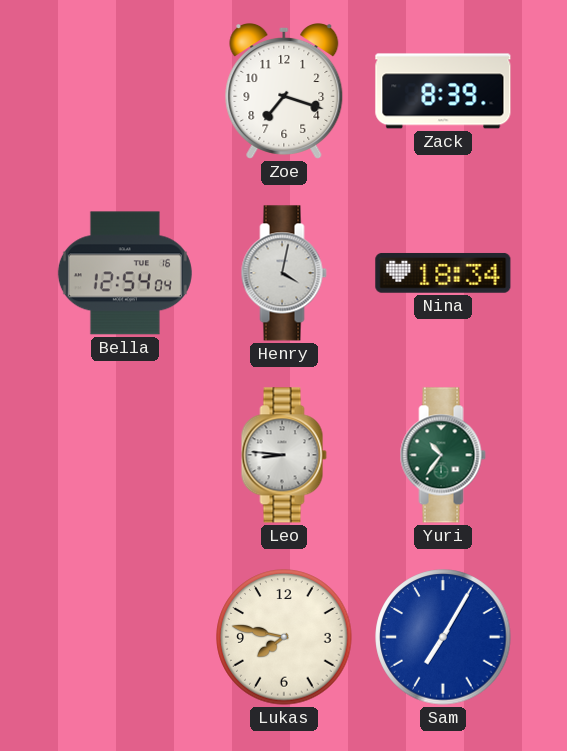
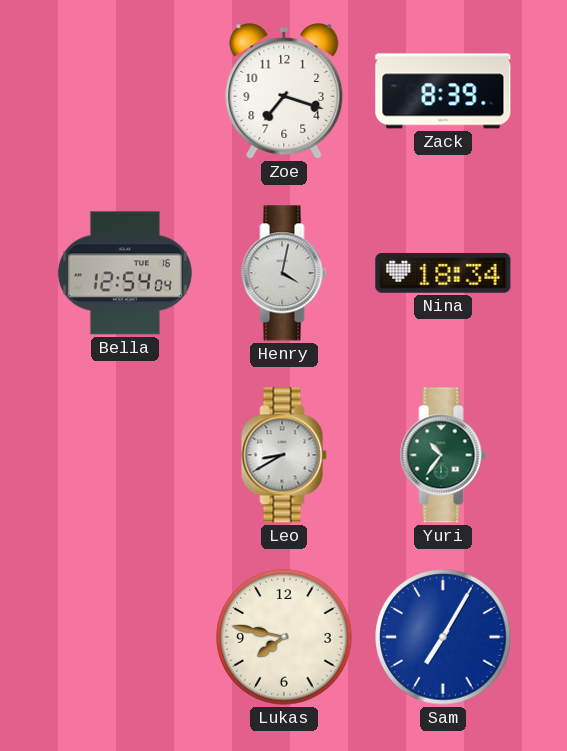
Leo: 8:46 -> 8:40
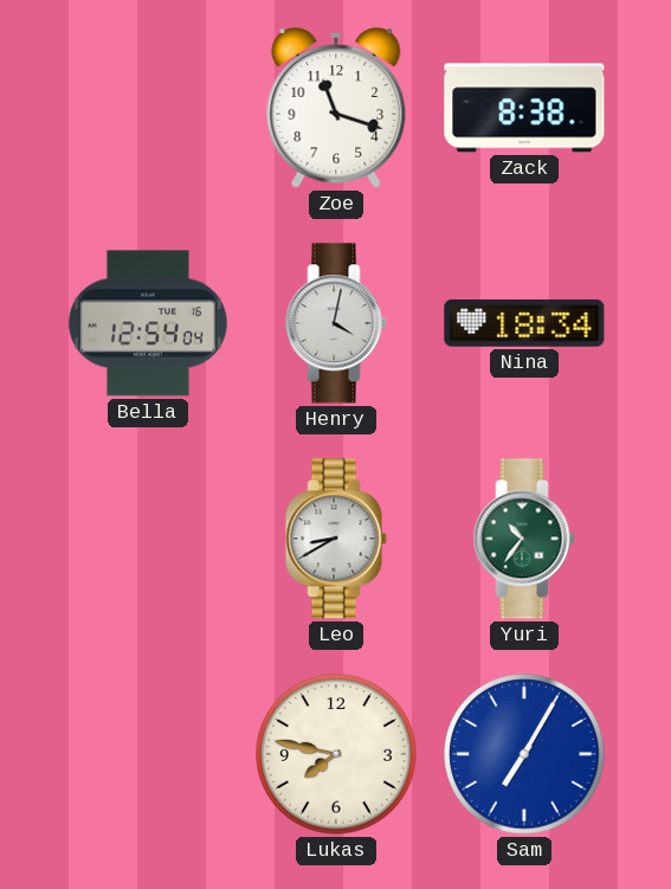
Zoe: 7:18 -> 11:18
Zack: 8:39 -> 8:38
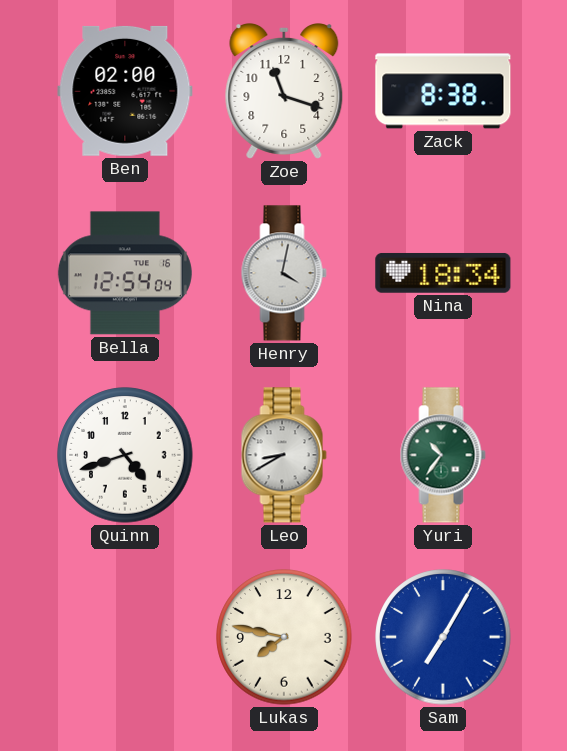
Ben: none -> 02:00
Quinn: none -> 4:42
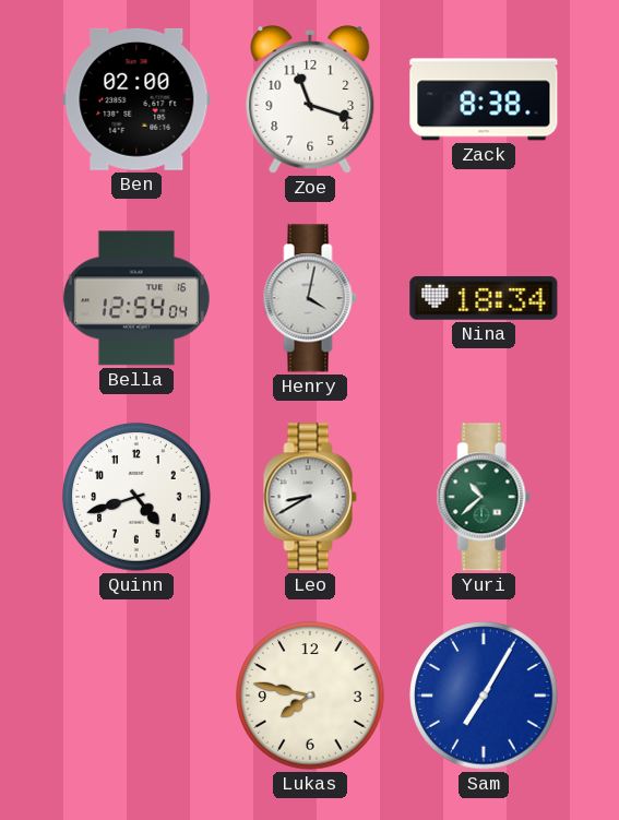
Yuri: 10:36 -> 10:38
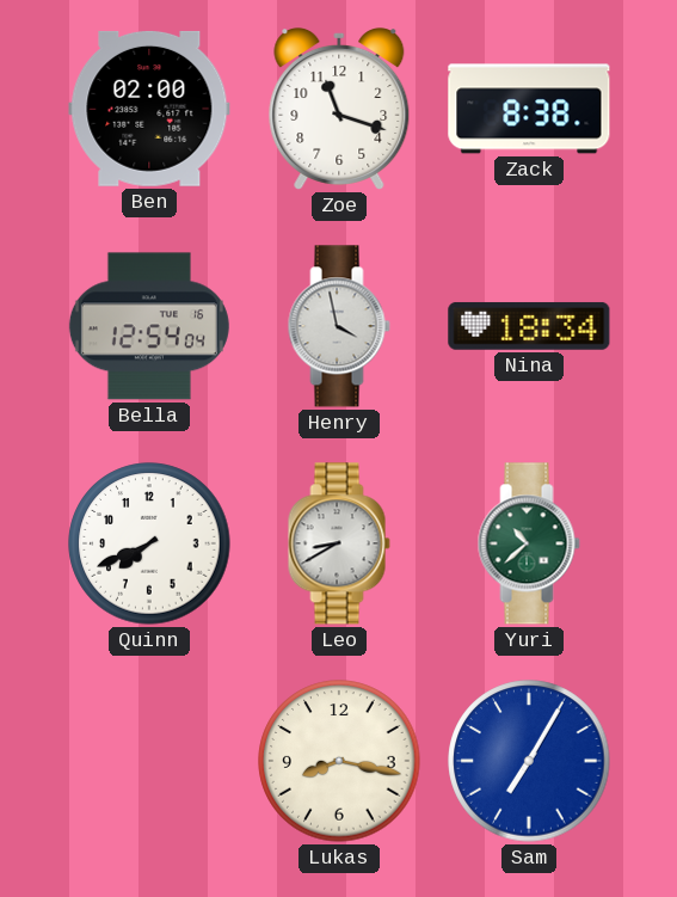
Henry: 4:02 -> 3:58
Quinn: 4:42 -> 7:41
Lukas: 7:47 -> 8:17
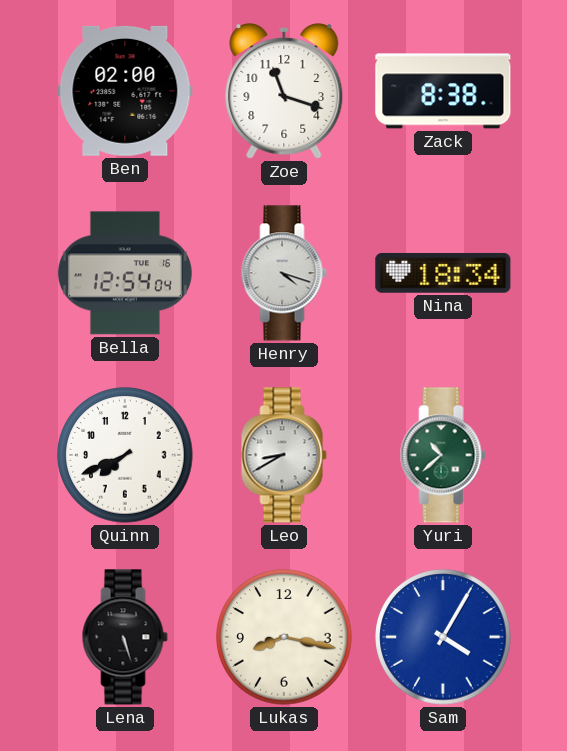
Henry: 3:58 -> 4:18
Lena: none -> 5:27
Sam: 7:05 -> 4:05
